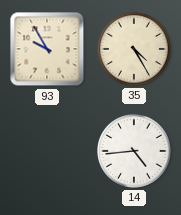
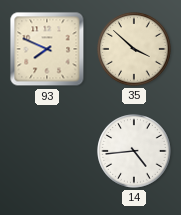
93: 9:55 -> 7:49
35: 4:25 -> 3:52
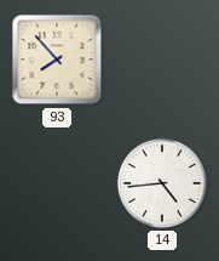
93: 7:49 -> 7:53
35: 3:52 -> none
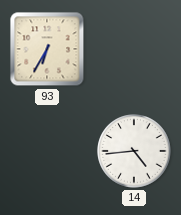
93: 7:53 -> 6:35
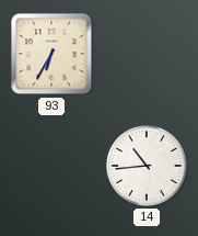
14: 4:44 -> 10:44
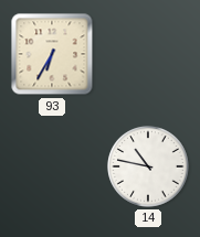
14: 10:44 -> 10:47
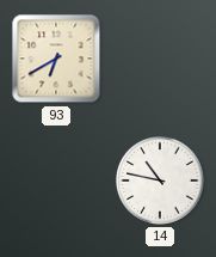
93: 6:35 -> 6:40
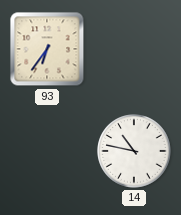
93: 6:40 -> 6:36
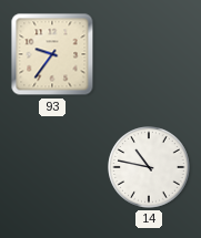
93: 6:36 -> 9:36
